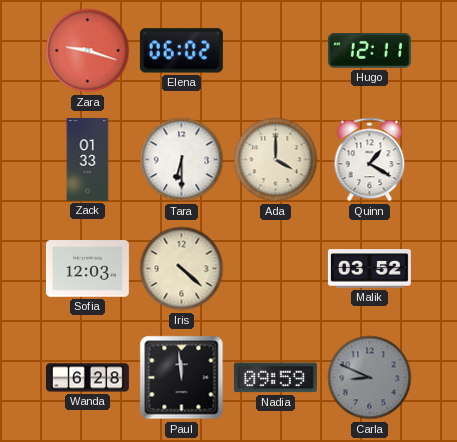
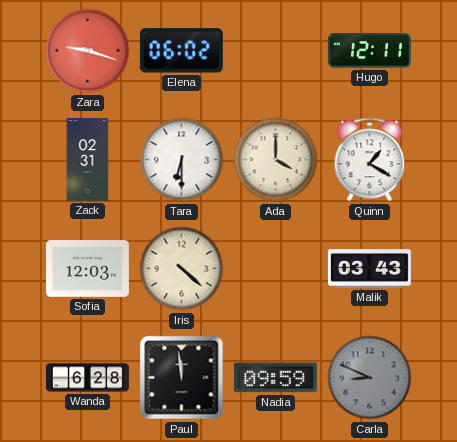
Zack: 01:33 -> 02:31
Malik: 03:52 -> 03:43
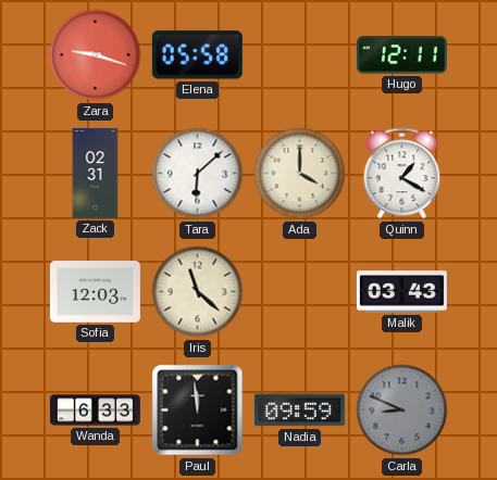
Elena: 06:02 -> 05:58
Tara: 6:30 -> 6:08
Iris: 4:22 -> 11:22
Wanda: 6:28 -> 6:33
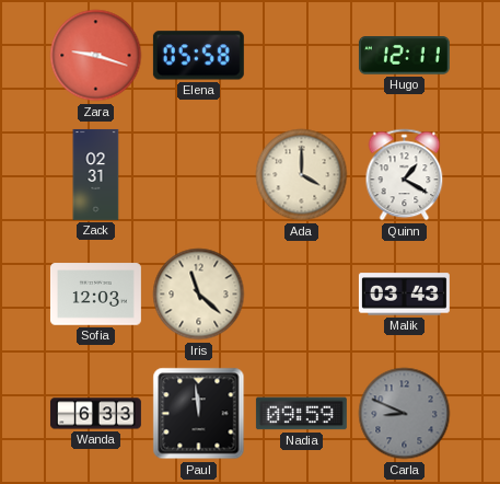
Tara: 6:08 -> none
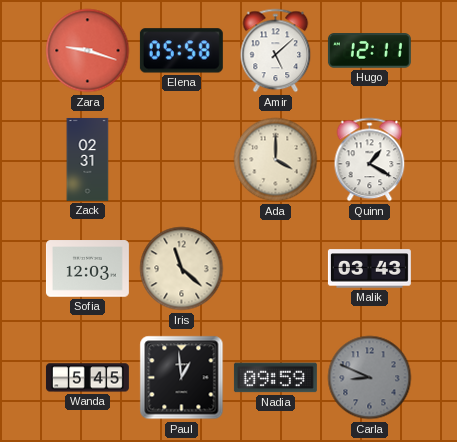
Amir: none -> 5:08
Wanda: 6:33 -> 5:45
Paul: 11:59 -> 12:59
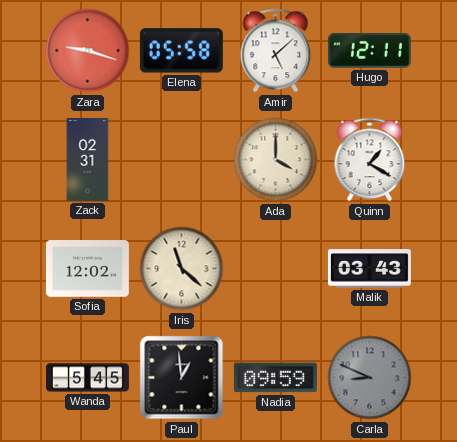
Sofia: 12:03 -> 12:02
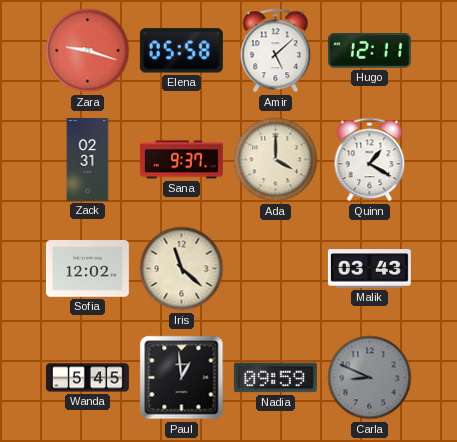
Sana: none -> 9:37
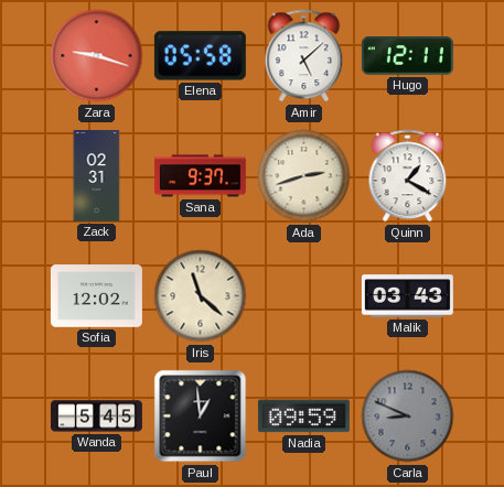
Ada: 4:00 -> 2:42
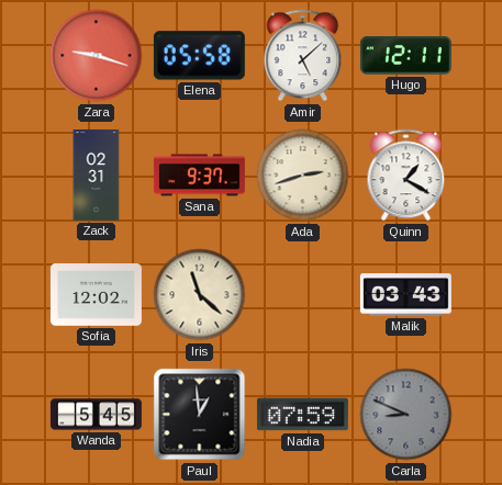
Nadia: 09:59 -> 07:59
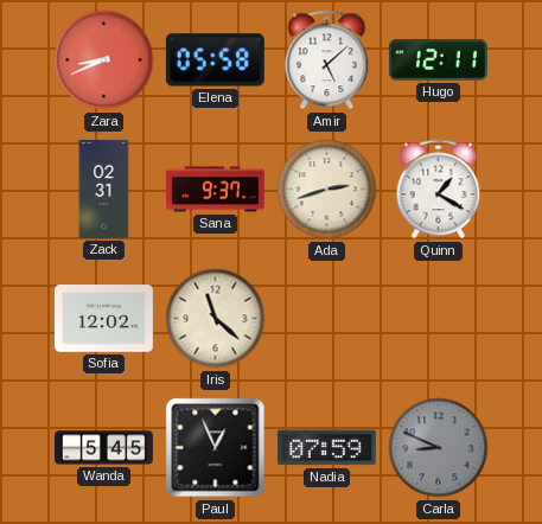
Zara: 9:18 -> 8:41
Malik: 03:43 -> none
Paul: 12:59 -> 12:56
